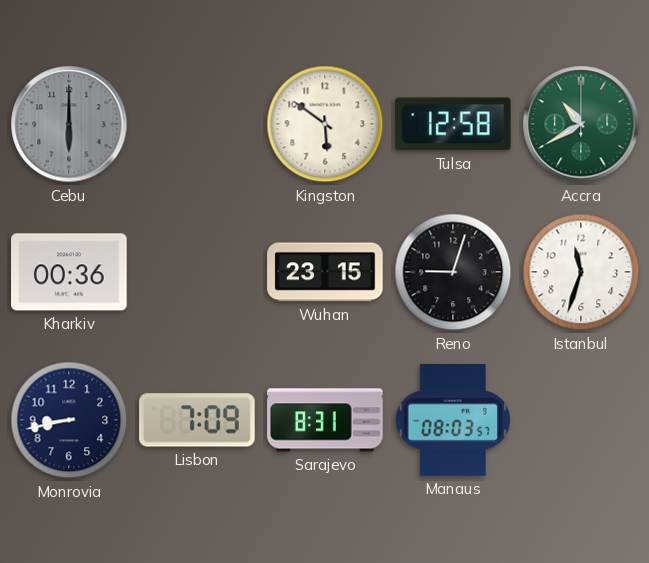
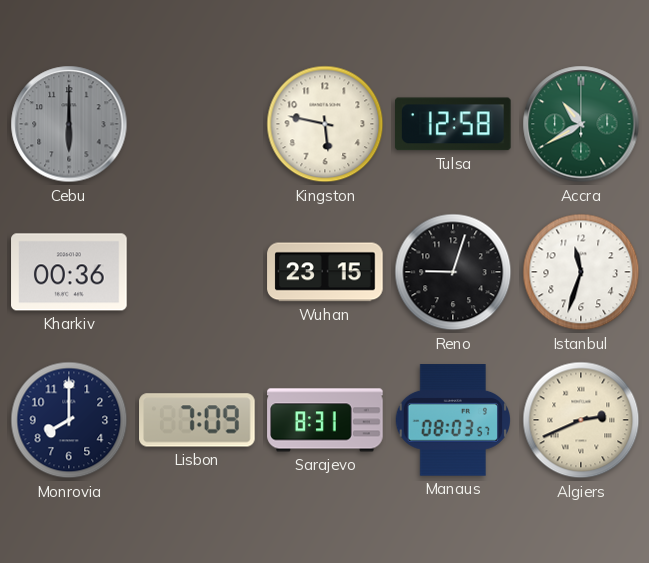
Kingston: 5:51 -> 5:47
Monrovia: 8:43 -> 8:00
Algiers: none -> 2:41
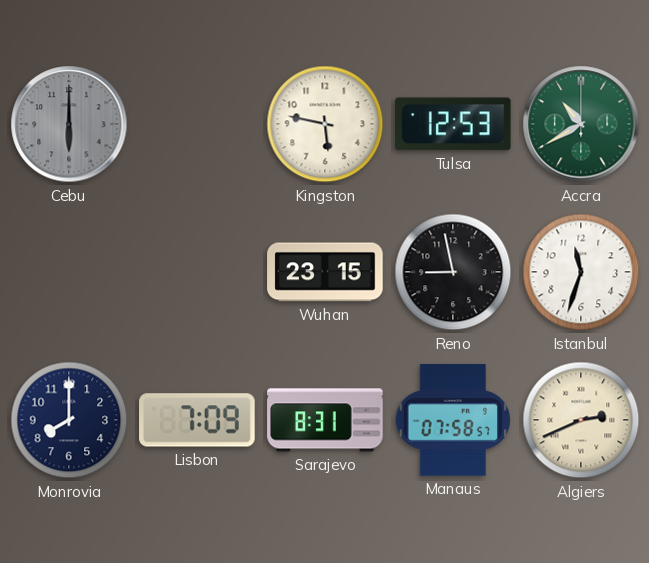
Tulsa: 12:58 -> 12:53
Kharkiv: 00:36 -> none
Reno: 9:03 -> 8:58
Manaus: 08:03 -> 07:58
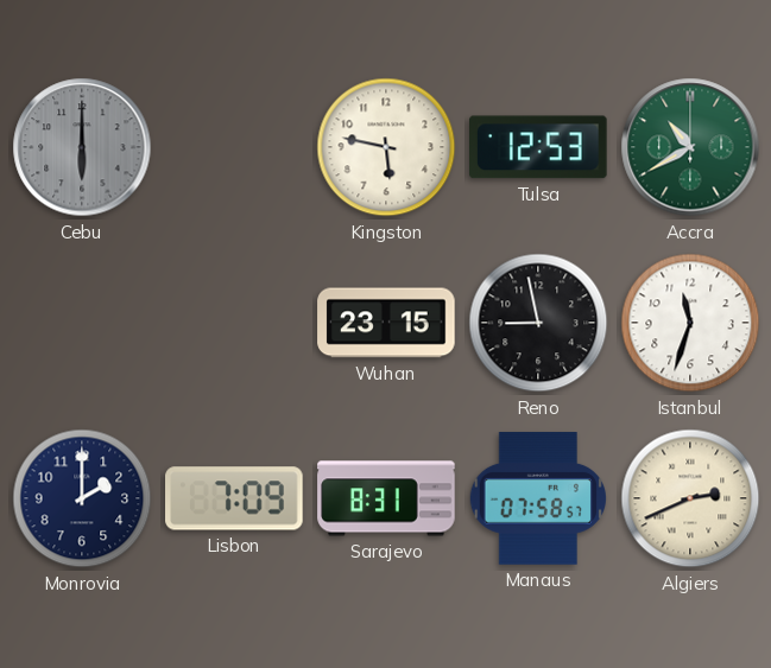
Monrovia: 8:00 -> 2:00
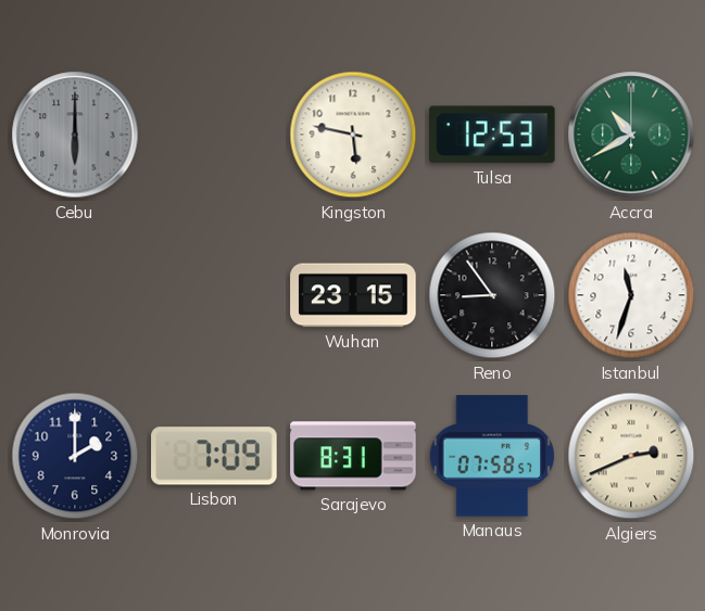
Reno: 8:58 -> 8:54
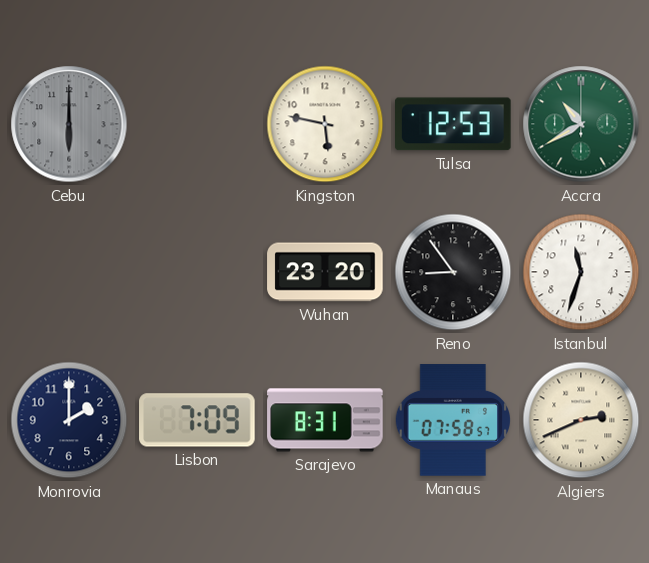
Wuhan: 23:15 -> 23:20
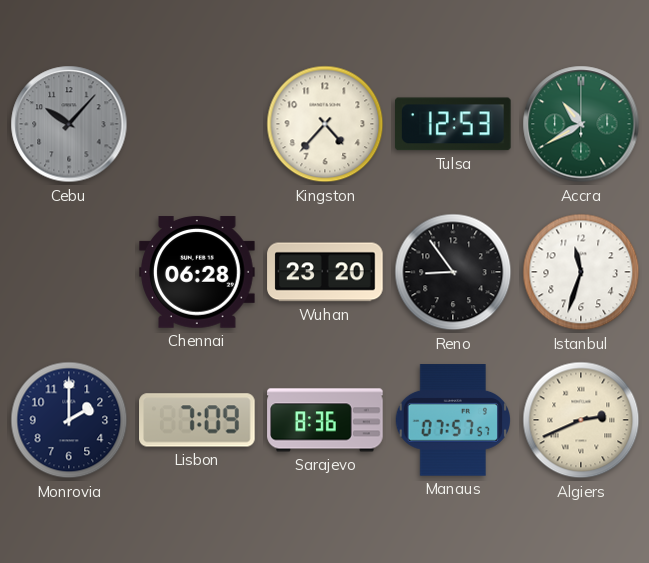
Cebu: 6:00 -> 10:07
Kingston: 5:47 -> 4:37
Chennai: none -> 06:28
Sarajevo: 8:31 -> 8:36
Manaus: 07:58 -> 07:57
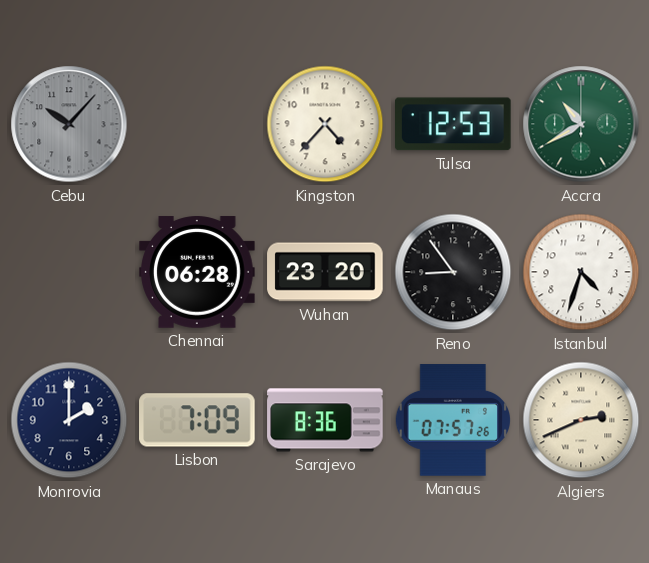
Istanbul: 11:33 -> 4:33
Manaus: 07:57:57 -> 07:57:26
